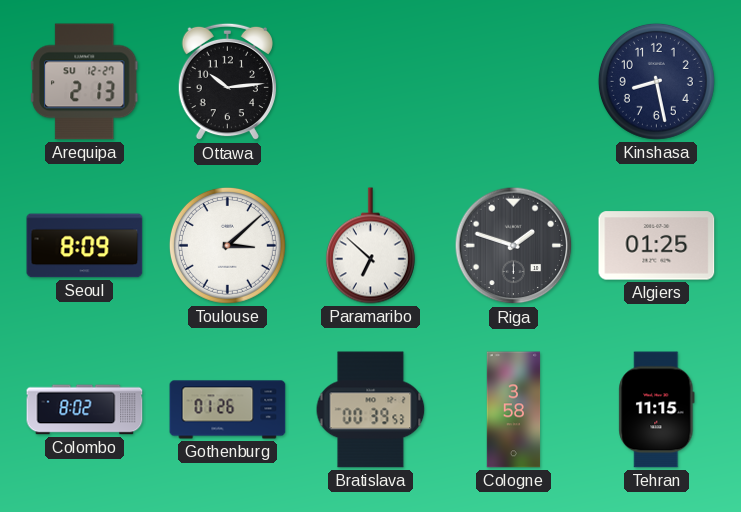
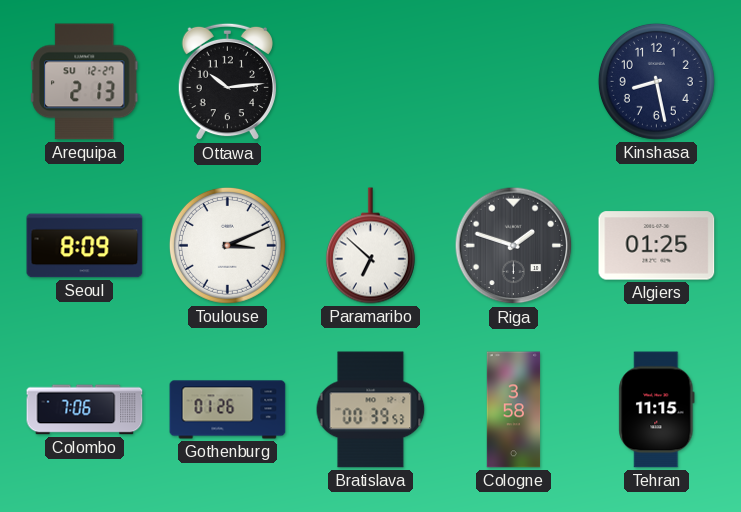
Toulouse: 3:08 -> 3:11
Colombo: 8:02 -> 7:06
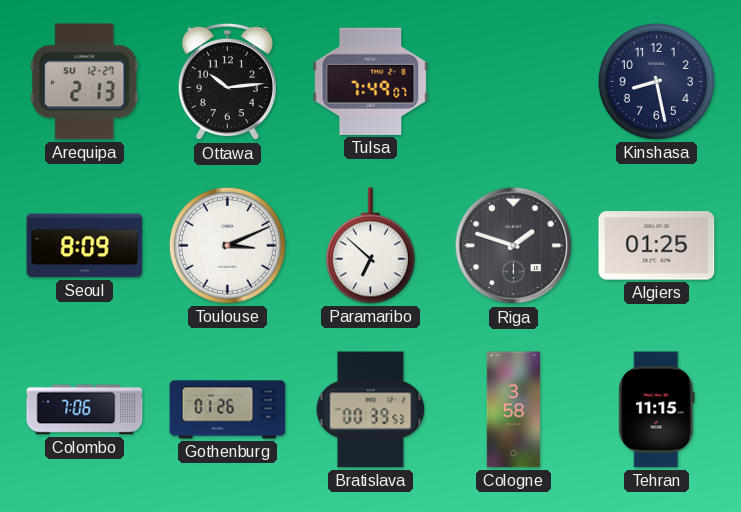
Tulsa: none -> 7:49
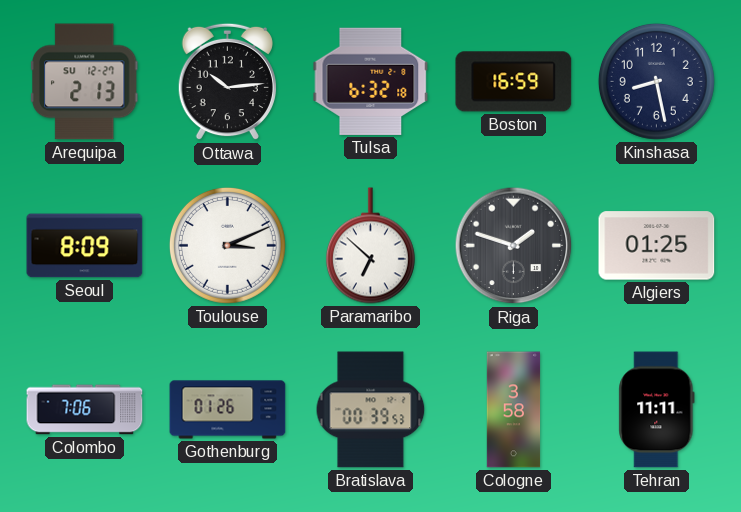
Tulsa: 7:49 -> 6:32
Boston: none -> 16:59
Tehran: 11:15 -> 11:11
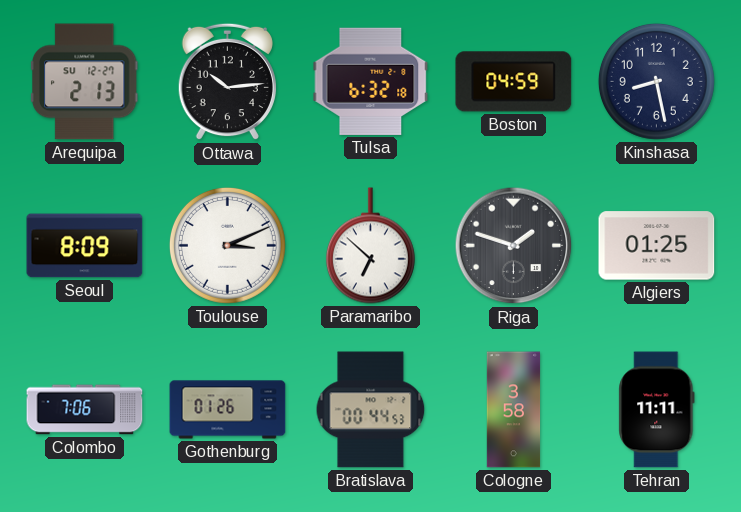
Boston: 16:59 -> 04:59
Bratislava: 00:39 -> 00:44
